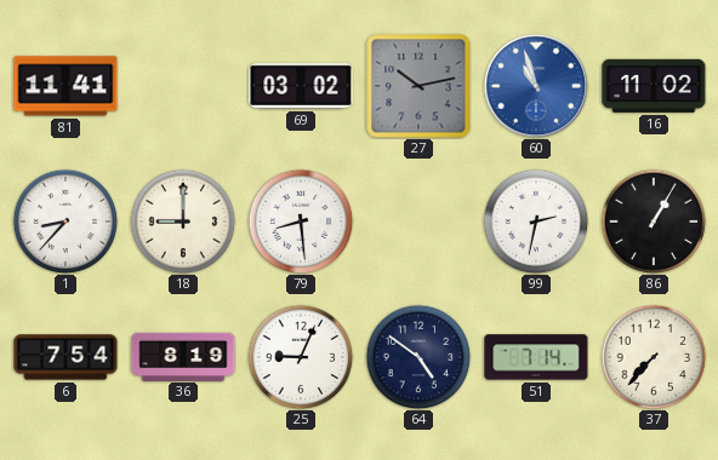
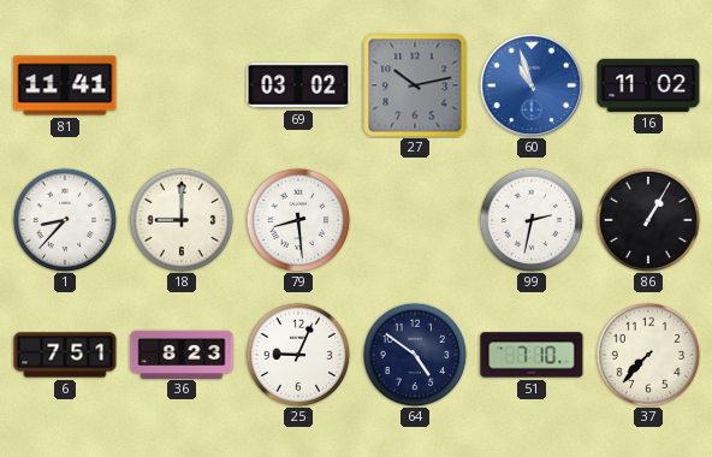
6: 7:54 -> 7:51
36: 8:19 -> 8:23
51: 7:14 -> 7:10
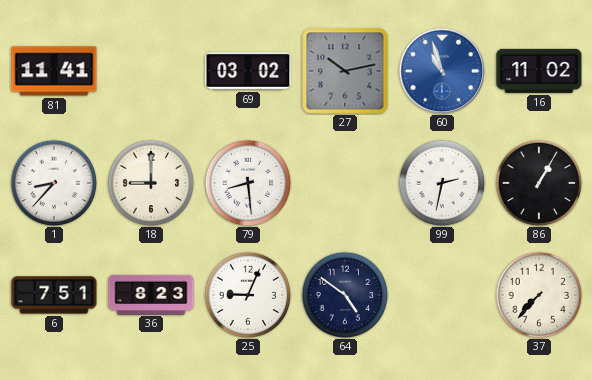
51: 7:10 -> none
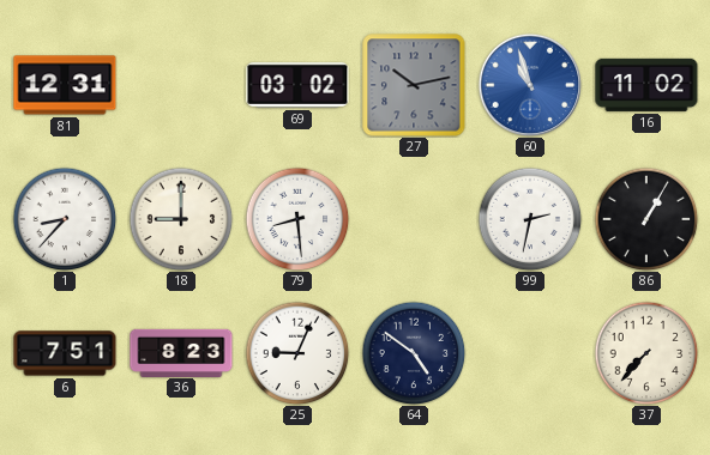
81: 11:41 -> 12:31
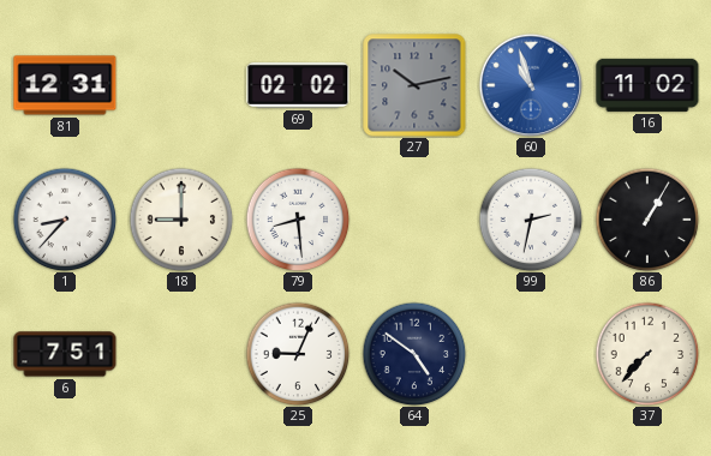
69: 03:02 -> 02:02
36: 8:23 -> none
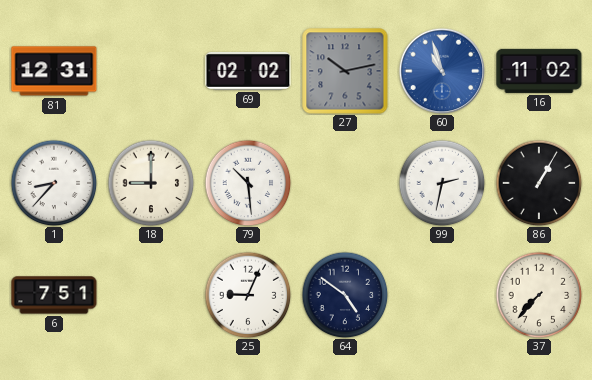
79: 8:29 -> 10:29
